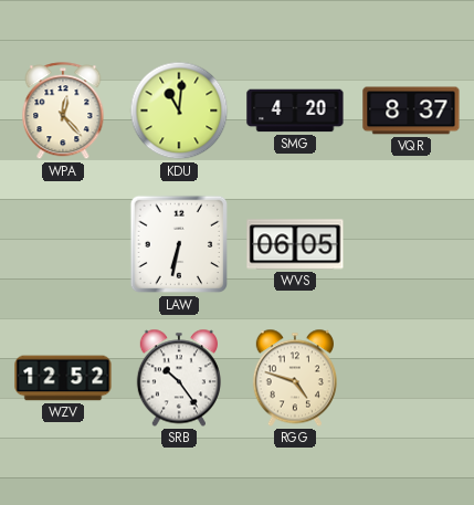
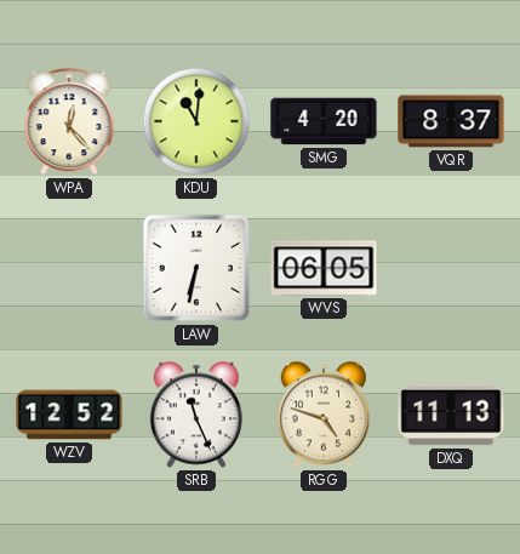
SRB: 10:24 -> 11:26
DXQ: none -> 11:13
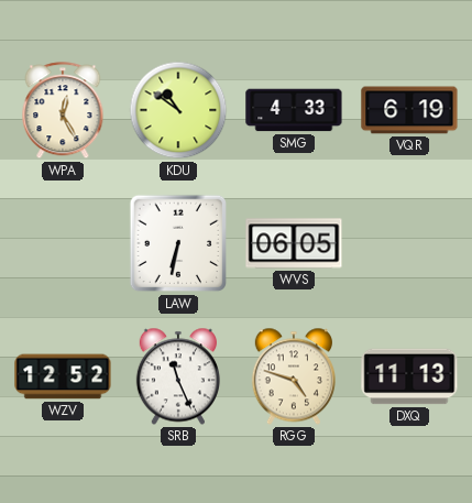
WPA: 12:23 -> 12:25
KDU: 11:01 -> 10:51
SMG: 4:20 -> 4:33
VQR: 8:37 -> 6:19
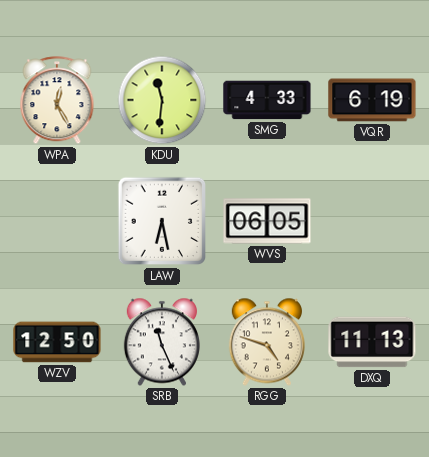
KDU: 10:51 -> 11:31
LAW: 6:32 -> 6:28
WZV: 12:52 -> 12:50
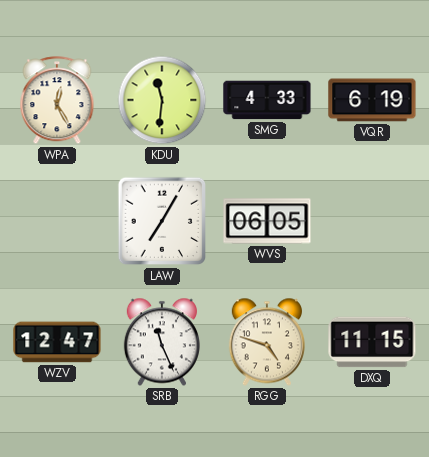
LAW: 6:28 -> 7:05
WZV: 12:50 -> 12:47
DXQ: 11:13 -> 11:15
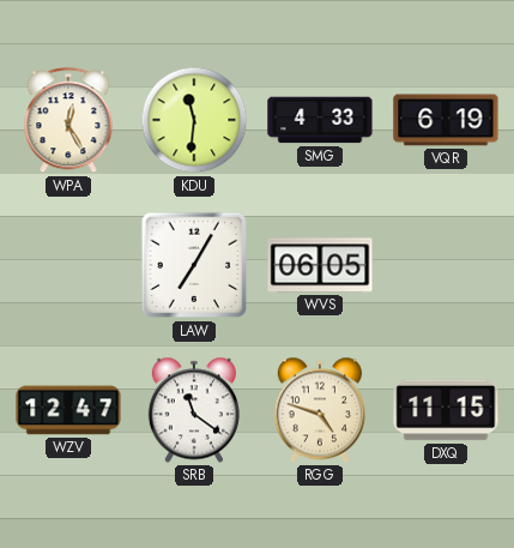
SRB: 11:26 -> 11:21
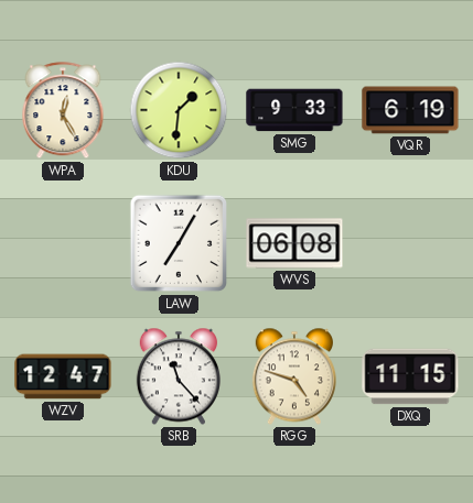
KDU: 11:31 -> 1:31
SMG: 4:33 -> 9:33
WVS: 06:05 -> 06:08
SRB: 11:21 -> 11:23
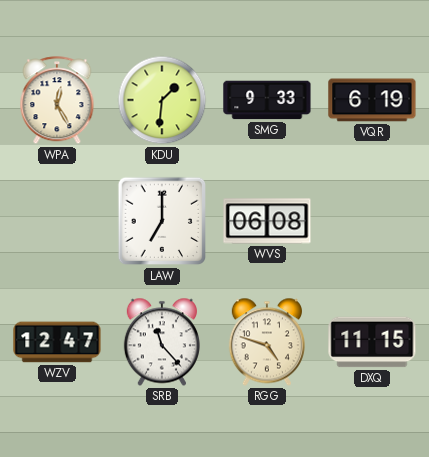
LAW: 7:05 -> 7:00
